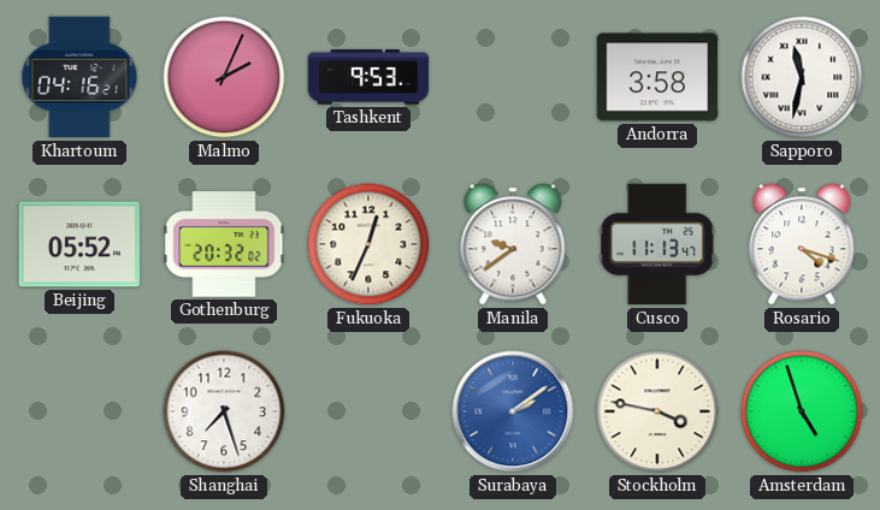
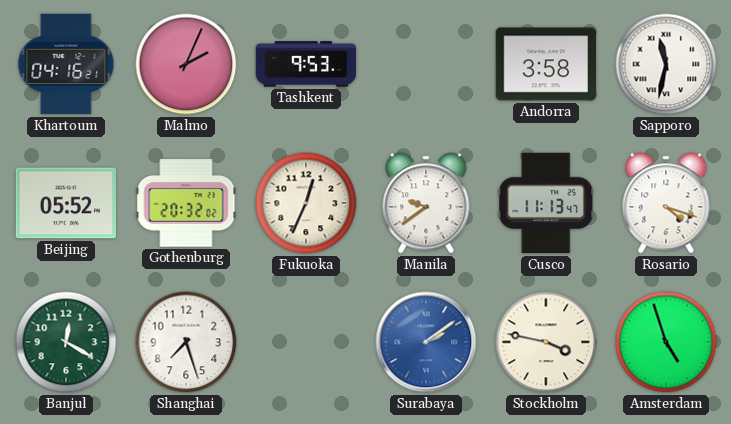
Banjul: none -> 12:20
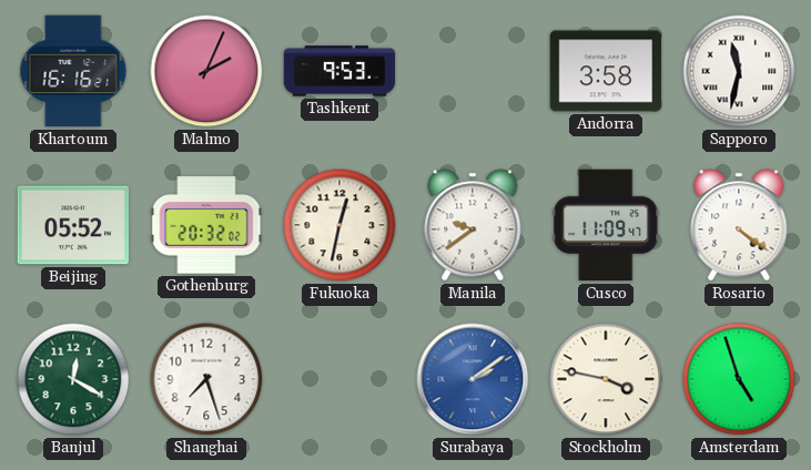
Khartoum: 04:16 -> 16:16
Fukuoka: 12:34 -> 12:32
Cusco: 11:13 -> 11:09
Rosario: 4:18 -> 4:21
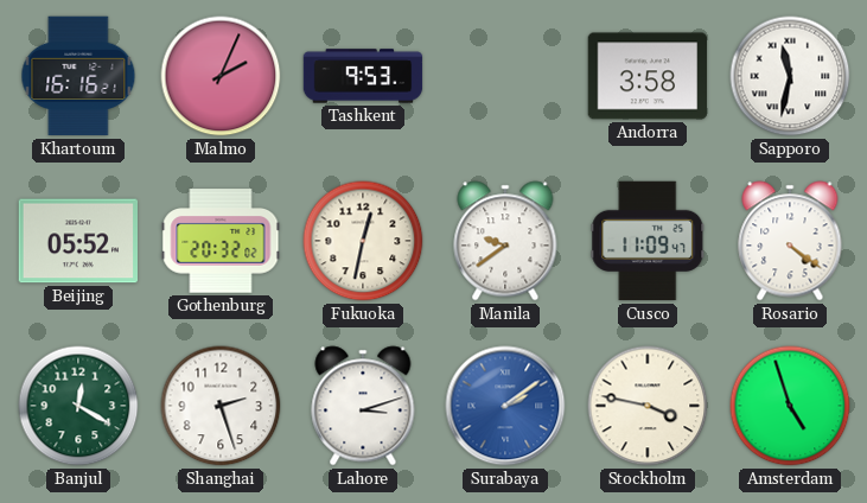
Shanghai: 7:27 -> 2:27
Lahore: none -> 3:12
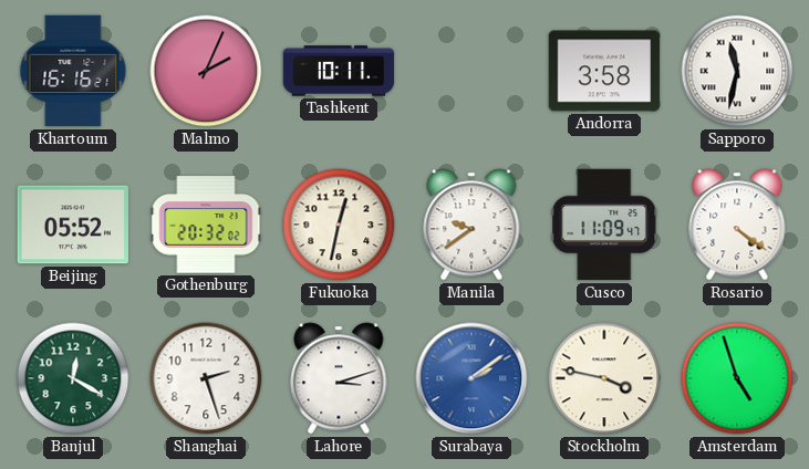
Tashkent: 9:53 -> 10:11
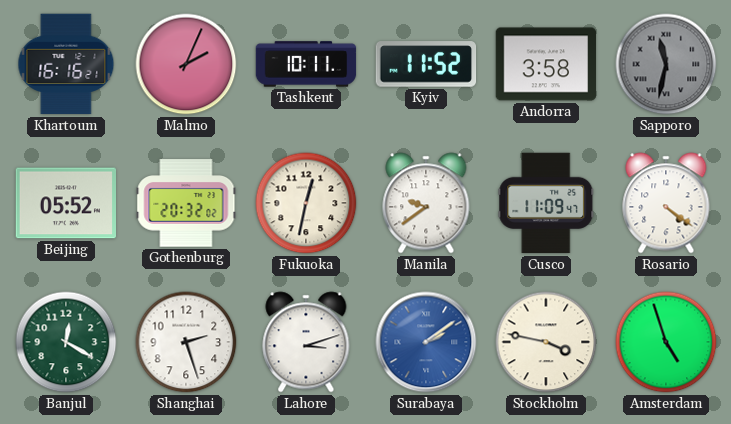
Kyiv: none -> 11:52
Sapporo dial: white -> grey
